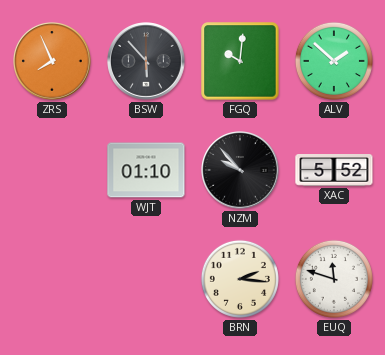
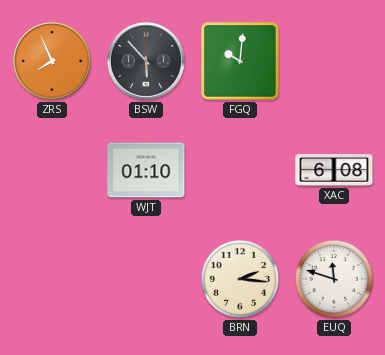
ALV: 1:52 -> none
NZM: 9:53 -> none
XAC: 5:52 -> 6:08
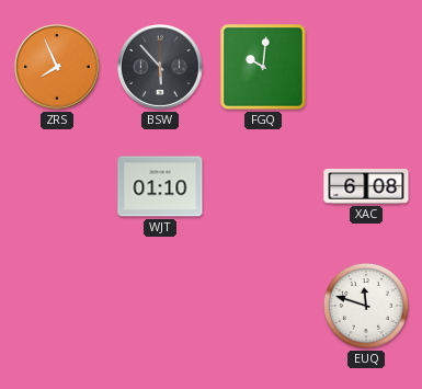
BRN: 2:16 -> none
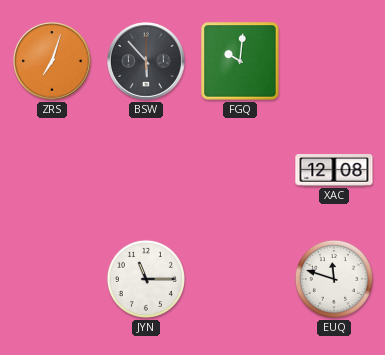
ZRS: 7:56 -> 7:03
WJT: 01:10 -> none
XAC: 6:08 -> 12:08
JYN: none -> 11:15
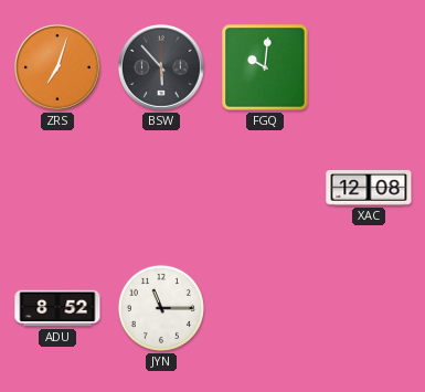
ADU: none -> 8:52
EUQ: 11:48 -> none
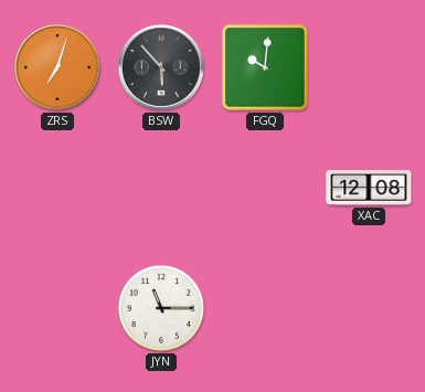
ADU: 8:52 -> none
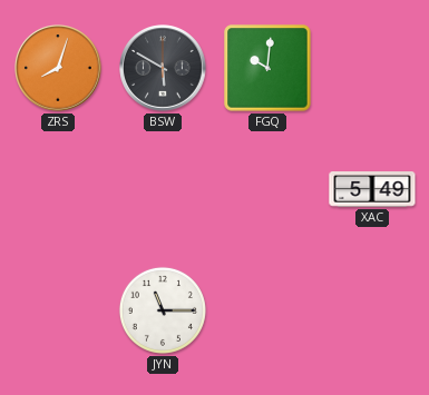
ZRS: 7:03 -> 8:03
BSW: 5:53 -> 5:50
XAC: 12:08 -> 5:49
